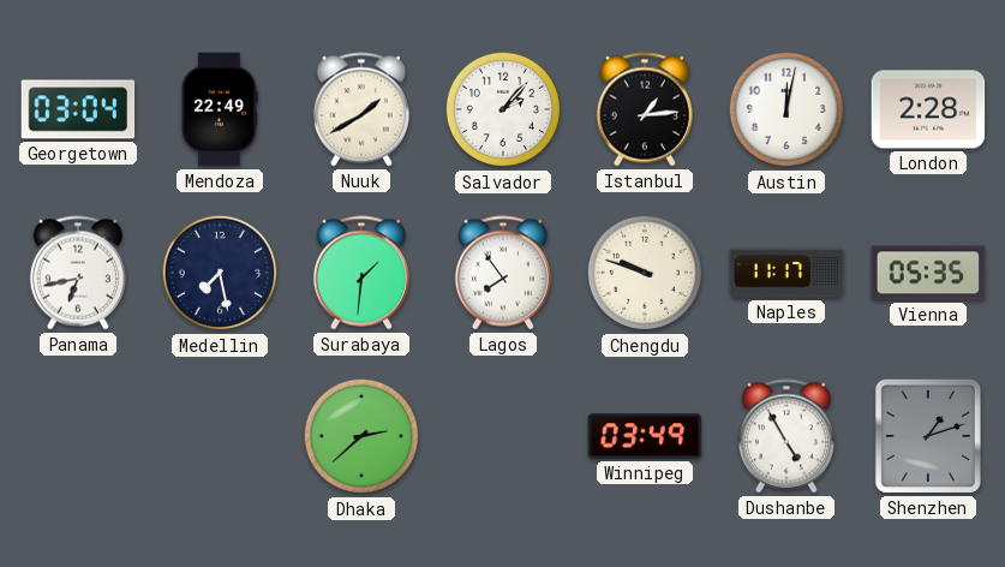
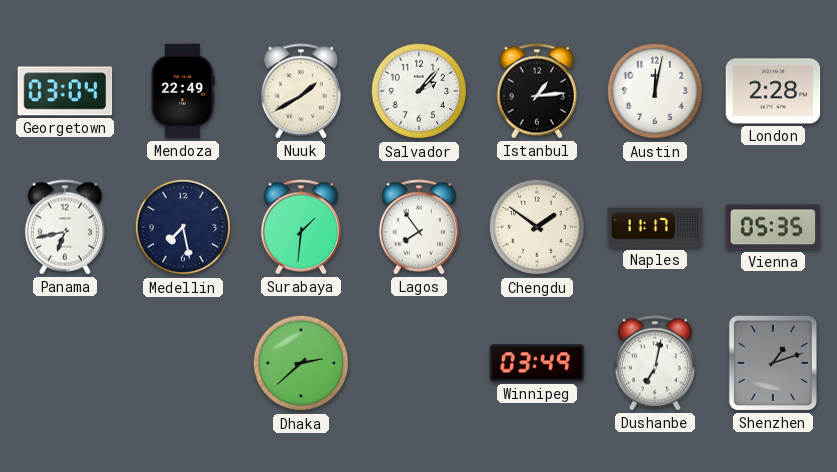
Chengdu: 9:48 -> 1:51
Dushanbe: 4:55 -> 7:02
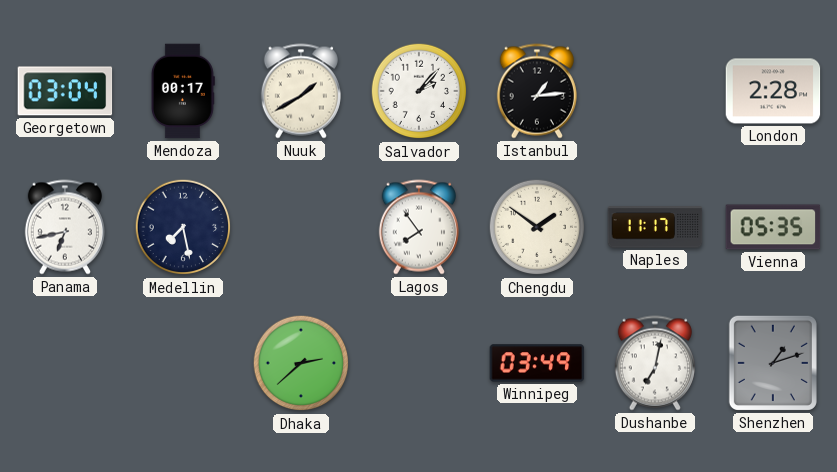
Mendoza: 22:49 -> 00:17
Austin: 12:02 -> none
Surabaya: 1:31 -> none
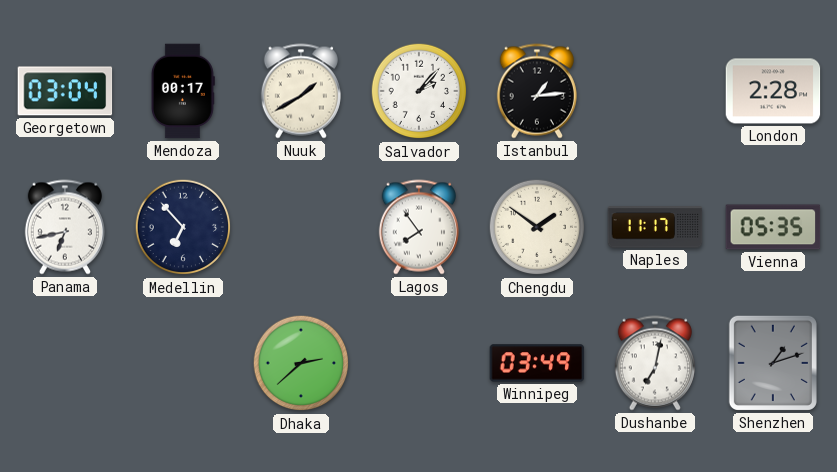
Medellin: 7:28 -> 6:53
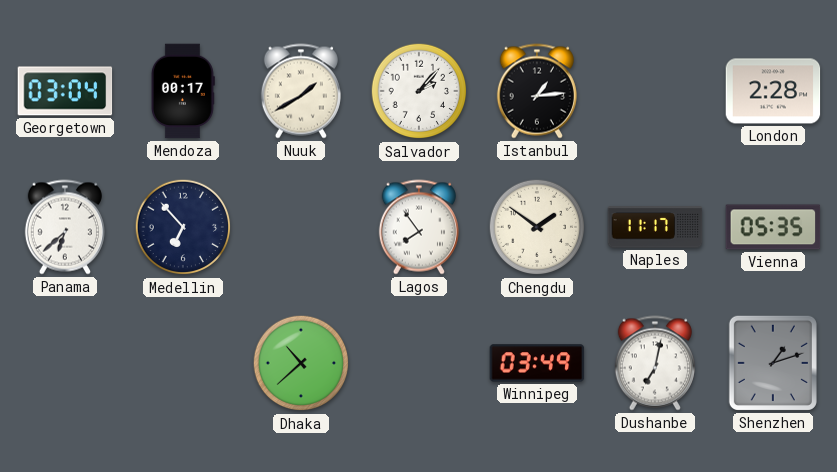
Panama: 6:43 -> 6:38
Dhaka: 2:38 -> 10:38
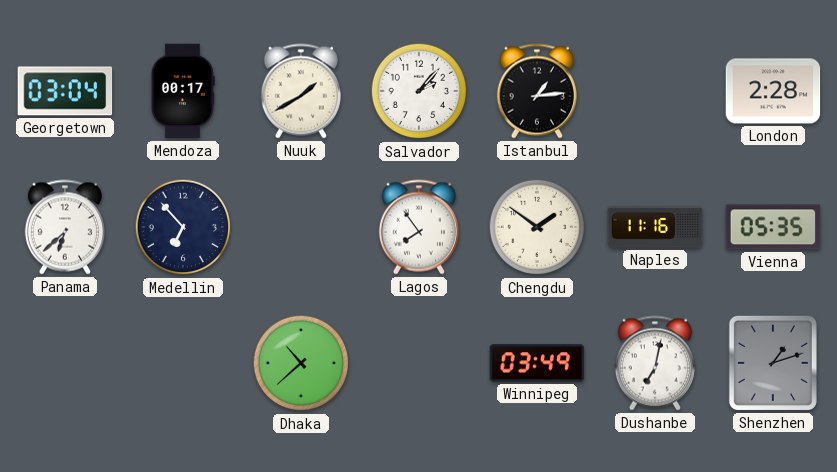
Naples: 11:17 -> 11:16
